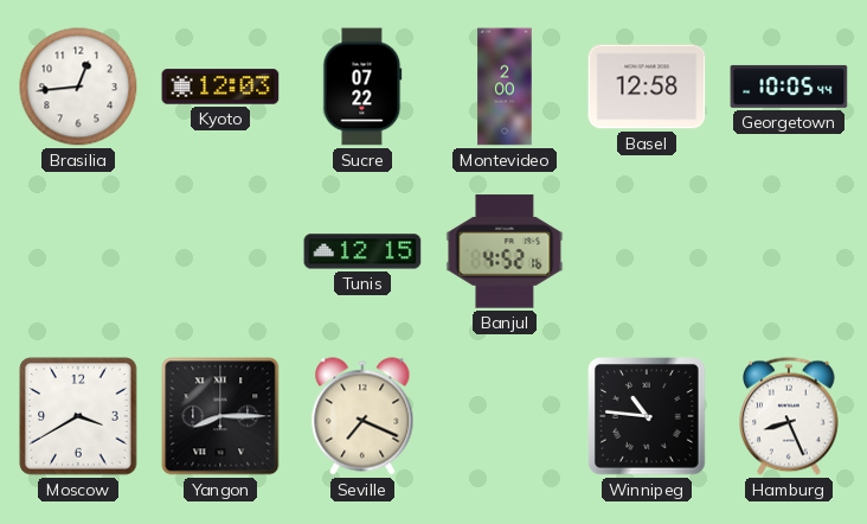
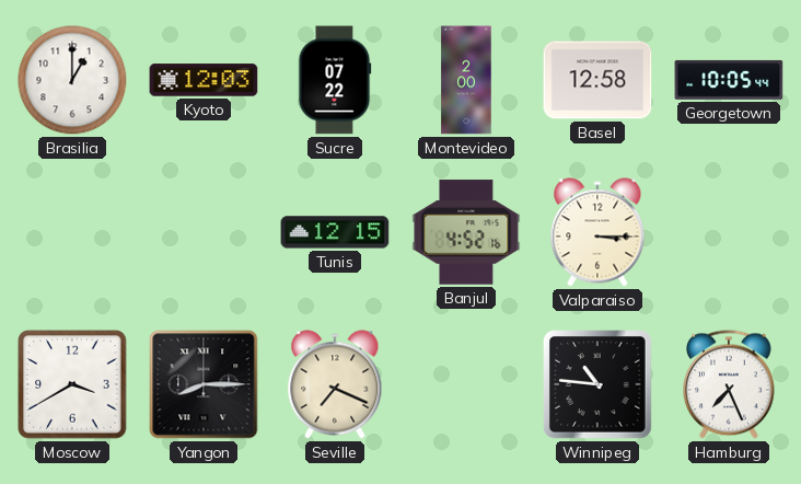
Brasilia: 12:44 -> 1:00
Valparaiso: none -> 3:15
Hamburg: 8:26 -> 7:26
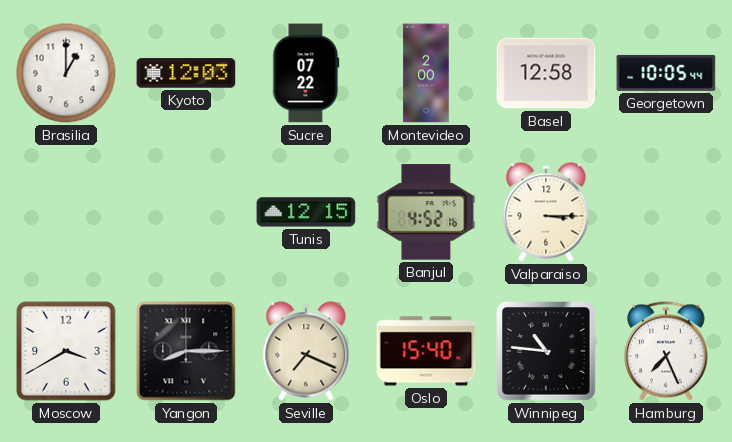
Oslo: none -> 15:40
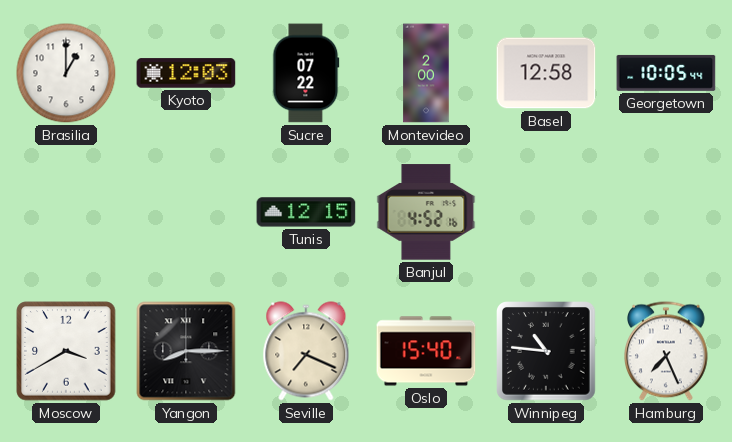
Valparaiso: 3:15 -> none
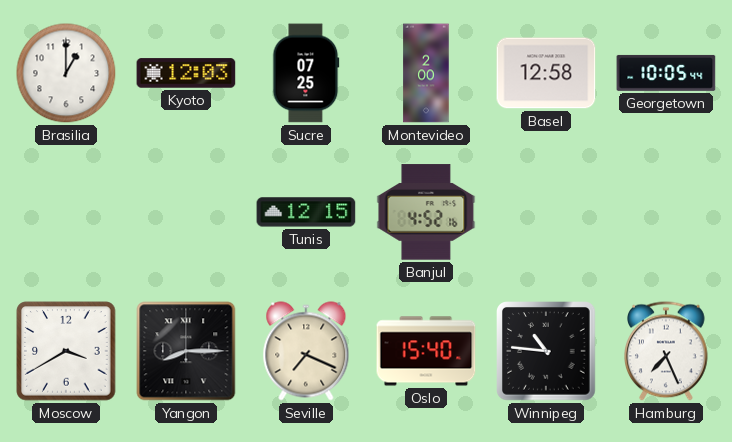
Sucre: 07:22 -> 07:25
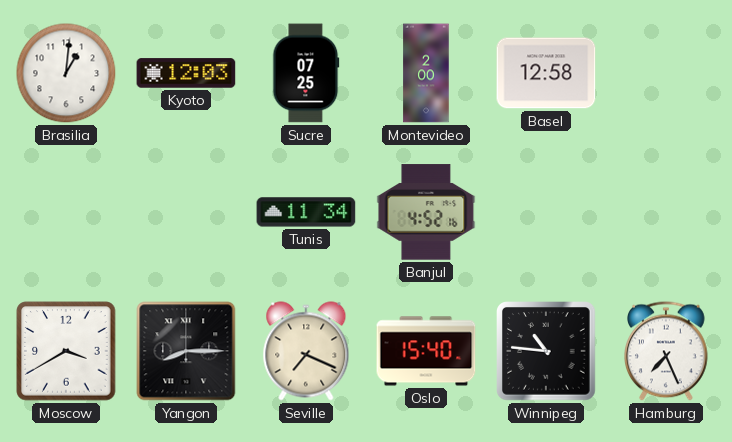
Brasilia: 1:00 -> 1:01
Georgetown: 10:05 -> none
Tunis: 12:15 -> 11:34
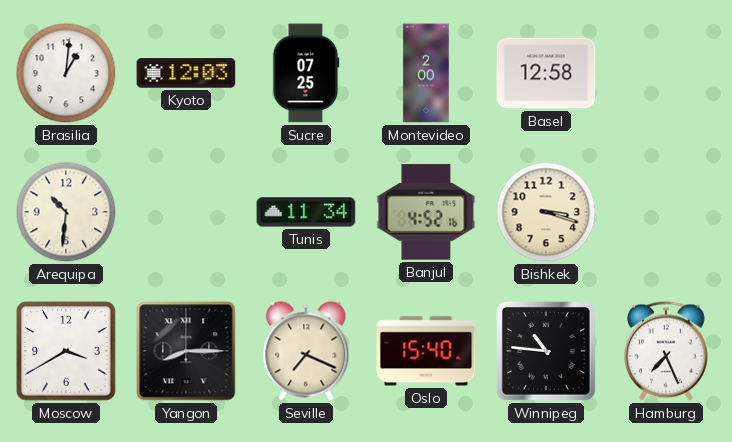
Arequipa: none -> 10:31
Bishkek: none -> 3:18
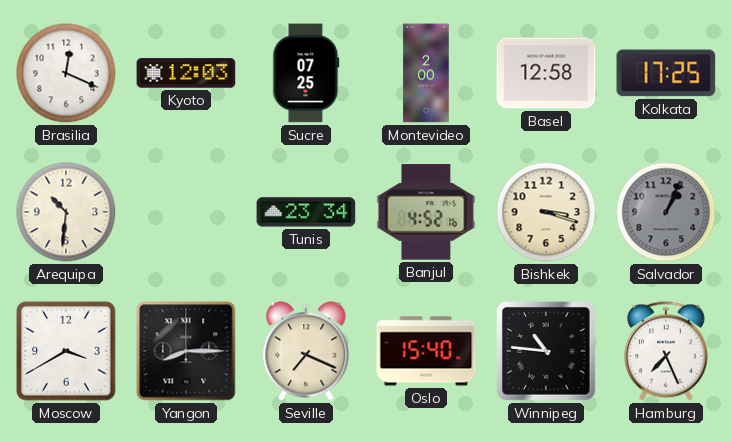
Brasilia: 1:01 -> 12:19
Kolkata: none -> 17:25
Tunis: 11:34 -> 23:34
Salvador: none -> 1:04
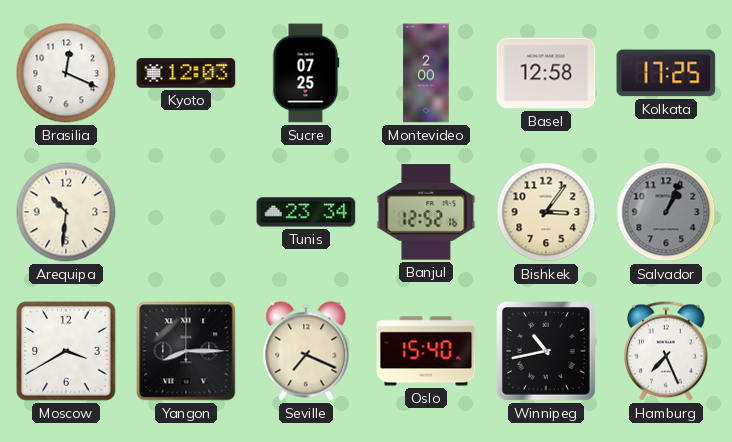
Banjul: 4:52 -> 12:52
Bishkek: 3:18 -> 3:06
Winnipeg: 10:46 -> 10:43
